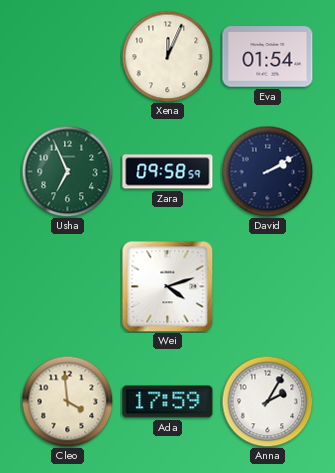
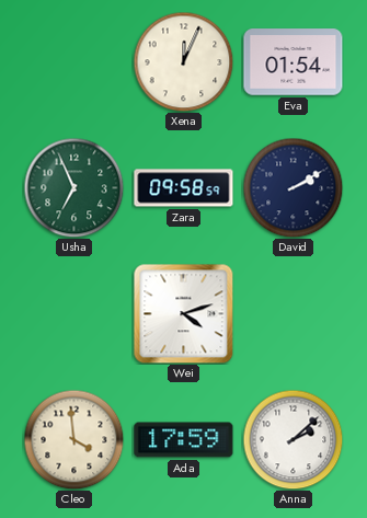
Anna: 2:05 -> 2:08
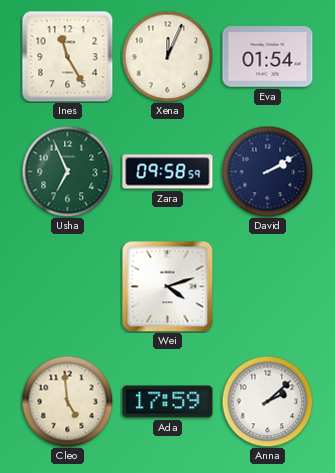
Ines: none -> 11:25
Cleo: 3:59 -> 4:59
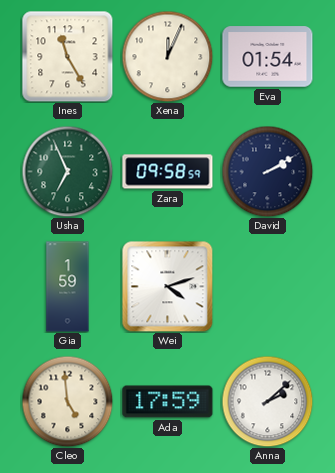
Gia: none -> 1:59
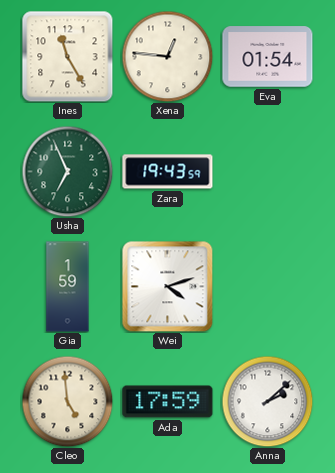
Xena: 12:04 -> 12:46
Zara: 09:58 -> 19:43
David: 2:10 -> none
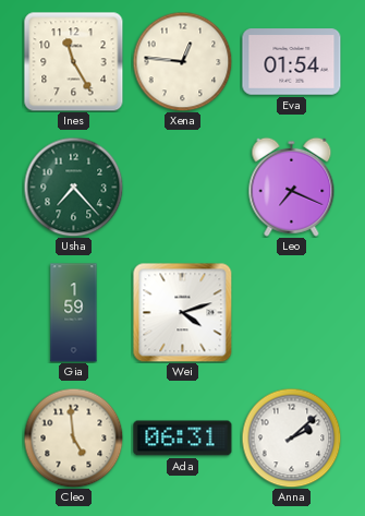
Usha: 6:56 -> 7:23
Zara: 19:43 -> none
Leo: none -> 7:19
Ada: 17:59 -> 06:31
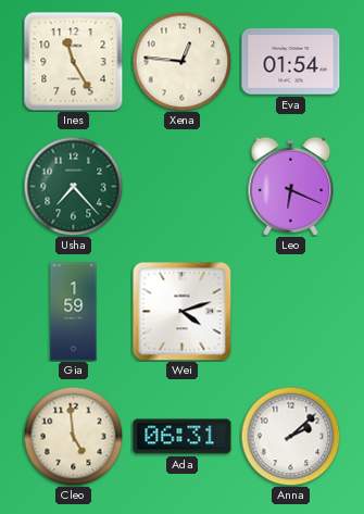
Leo: 7:19 -> 6:19
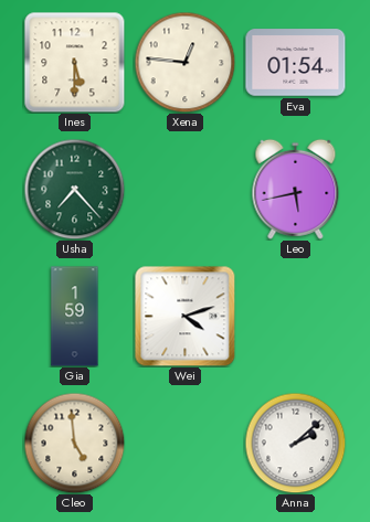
Ines: 11:25 -> 5:30
Leo: 6:19 -> 5:43
Ada: 06:31 -> none
